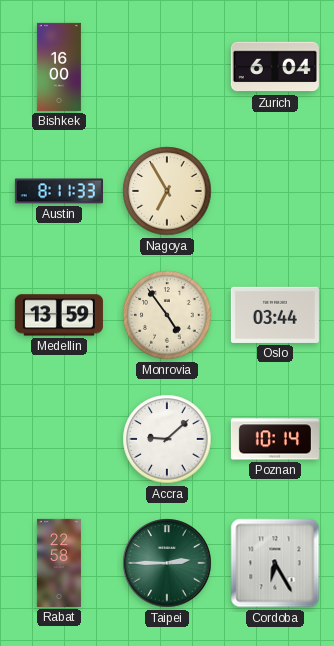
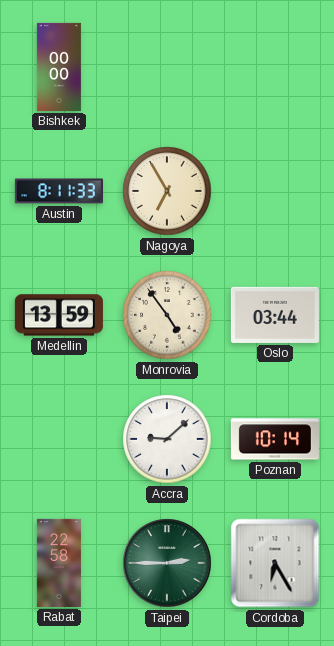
Bishkek: 16:00 -> 00:00
Zurich: 6:04 -> none
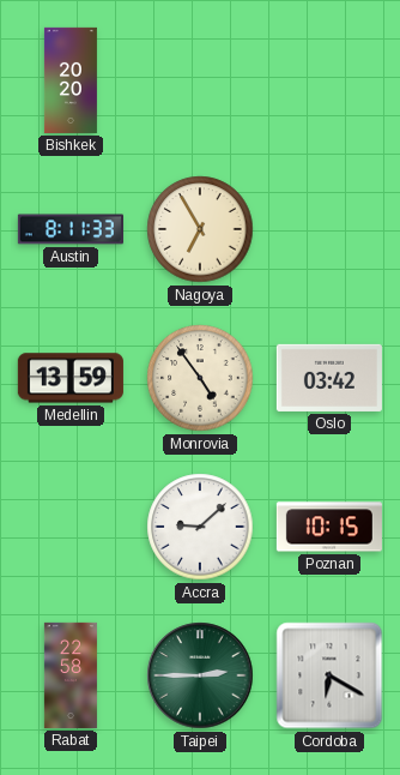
Bishkek: 00:00 -> 20:20
Oslo: 03:44 -> 03:42
Poznan: 10:14 -> 10:15
Cordoba: 6:25 -> 6:20
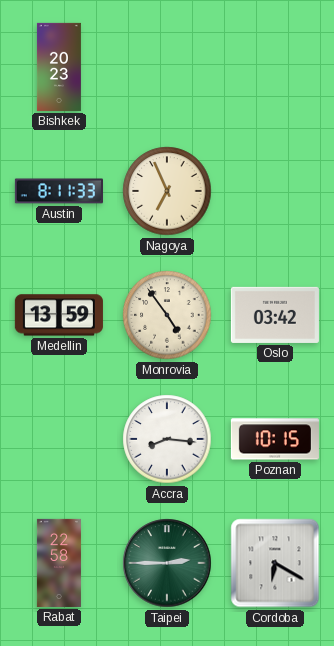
Bishkek: 20:20 -> 20:23
Nagoya: 6:55 -> 6:56
Accra: 9:08 -> 8:16
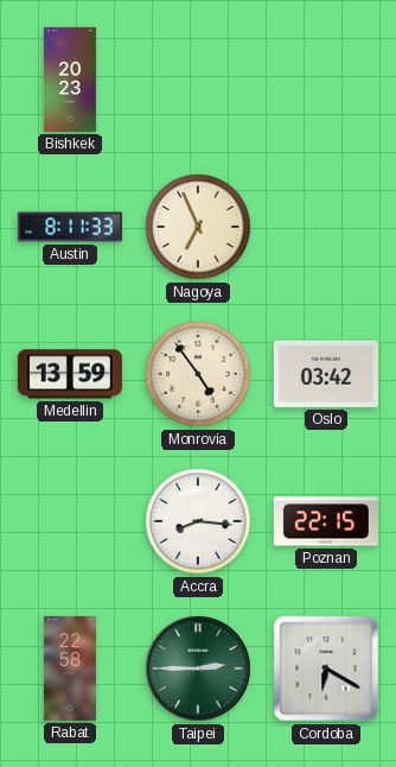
Poznan: 10:15 -> 22:15
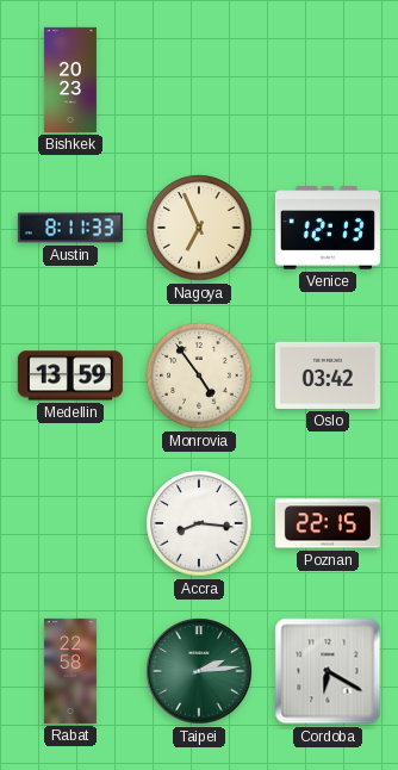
Venice: none -> 12:13
Taipei: 2:45 -> 2:14
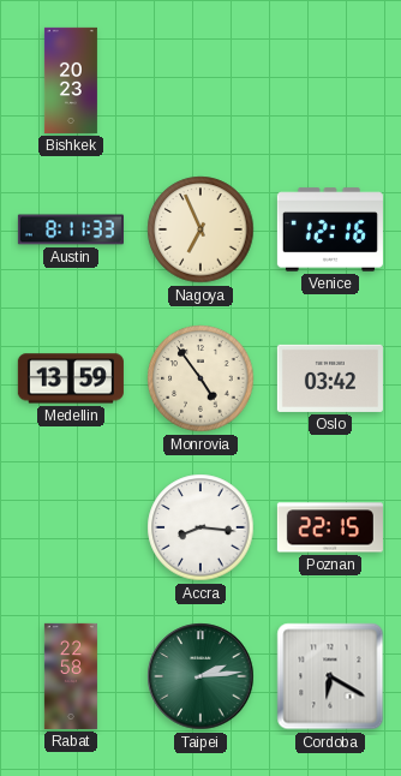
Venice: 12:13 -> 12:16
